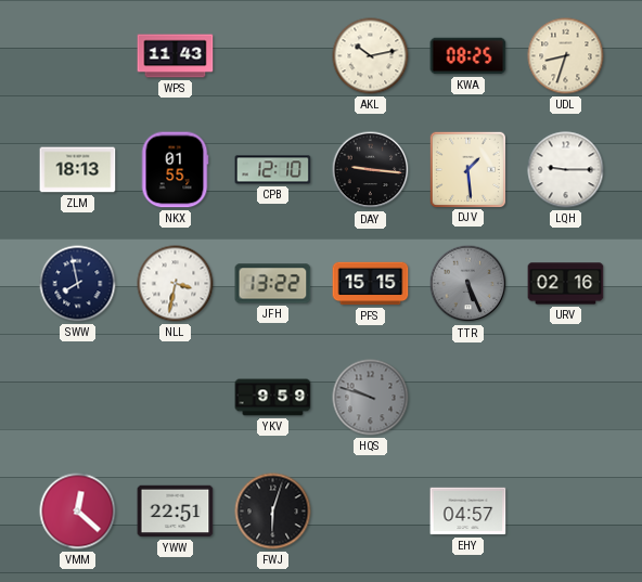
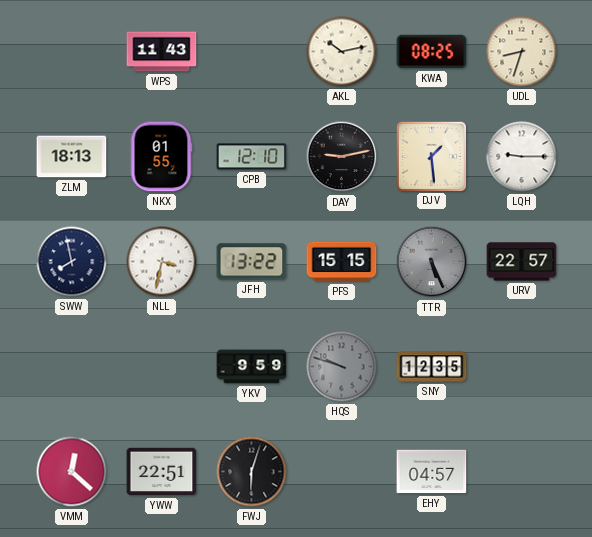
DAY: 9:16 -> 9:13
URV: 02:16 -> 22:57
SNY: none -> 12:35
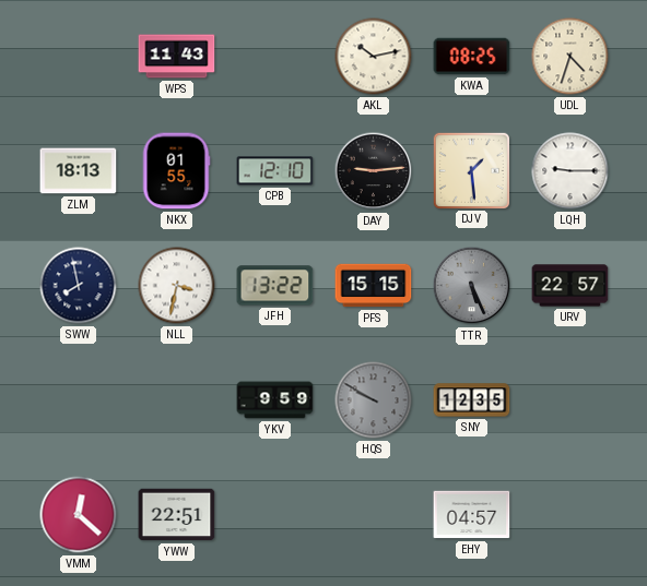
UDL: 8:33 -> 4:33
DAY: 9:13 -> 9:14
HQS: 9:48 -> 9:50
FWJ: 6:03 -> none
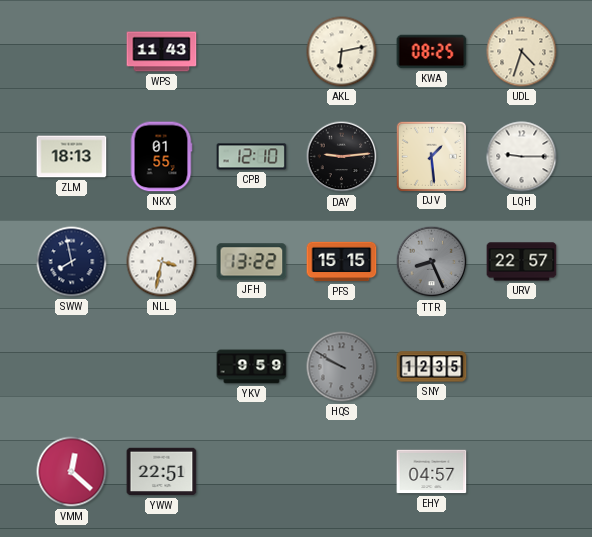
AKL: 10:13 -> 6:13
TTR: 5:26 -> 8:26
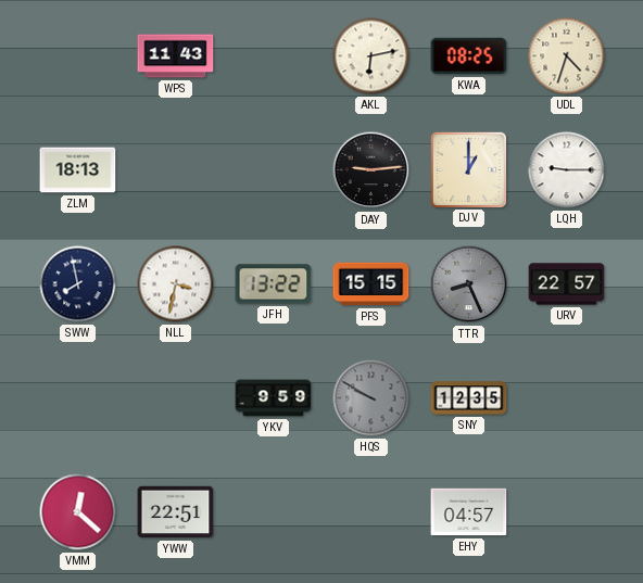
NKX: 01:55 -> none
CPB: 12:10 -> none
DJV: 1:29 -> 1:00
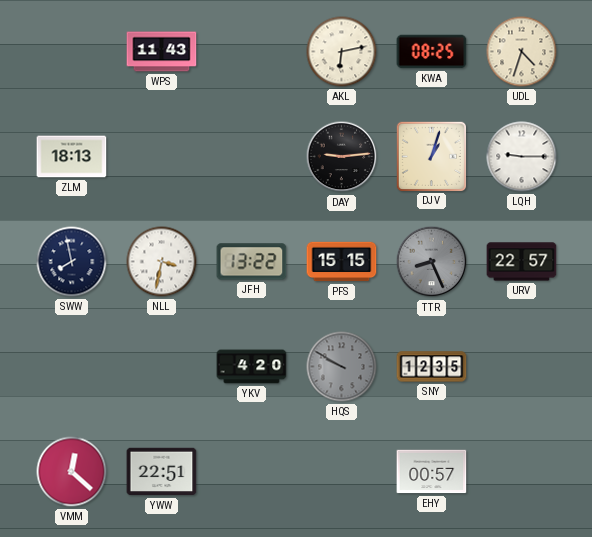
DJV: 1:00 -> 1:03
YKV: 9:59 -> 4:20
EHY: 04:57 -> 00:57
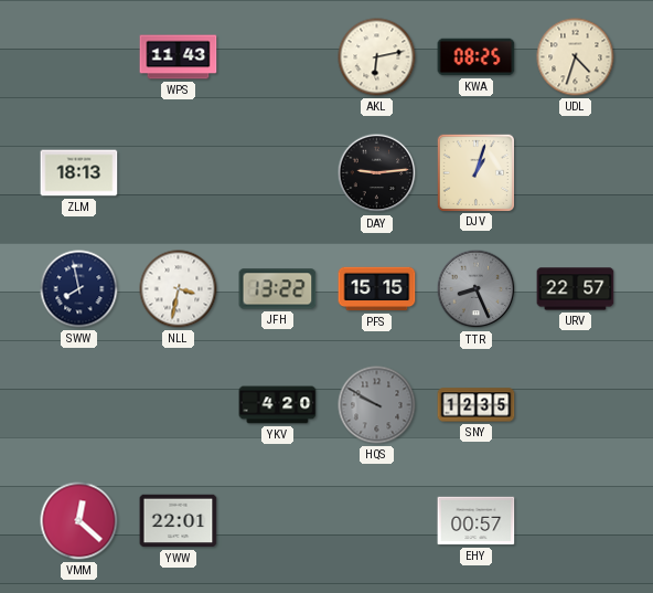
LQH: 9:15 -> none
YWW: 22:51 -> 22:01
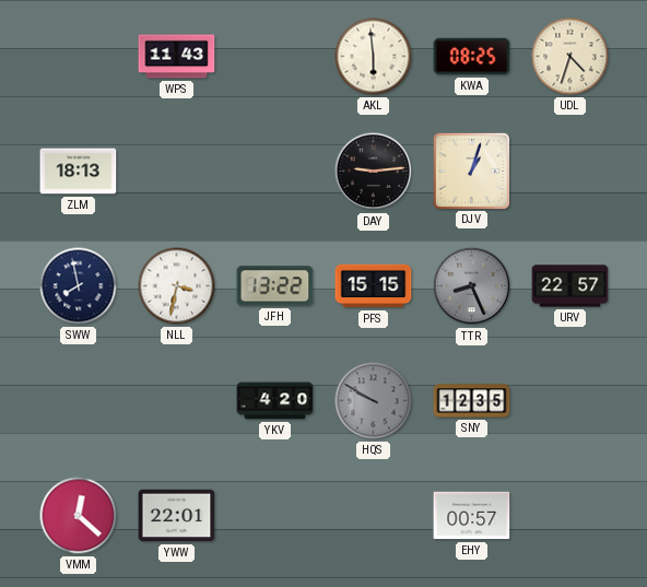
AKL: 6:13 -> 5:59
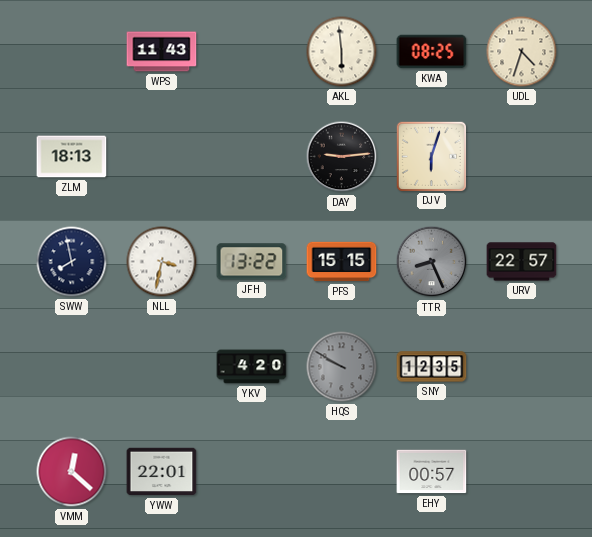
DJV: 1:03 -> 6:03
